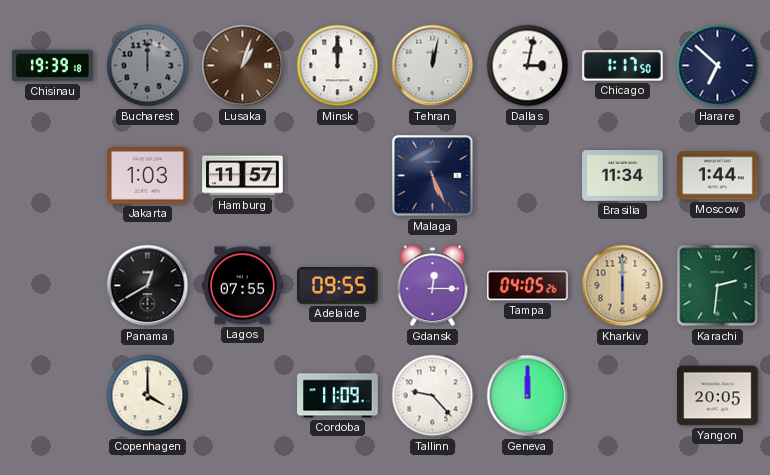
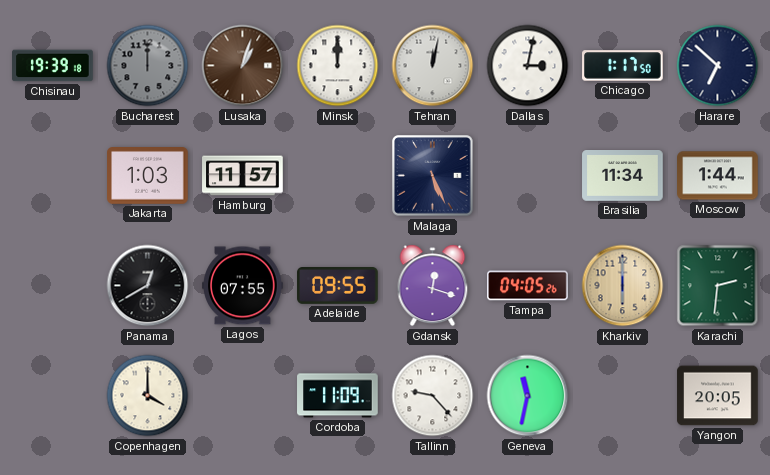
Gdansk: 12:15 -> 12:18
Geneva: 12:00 -> 11:32
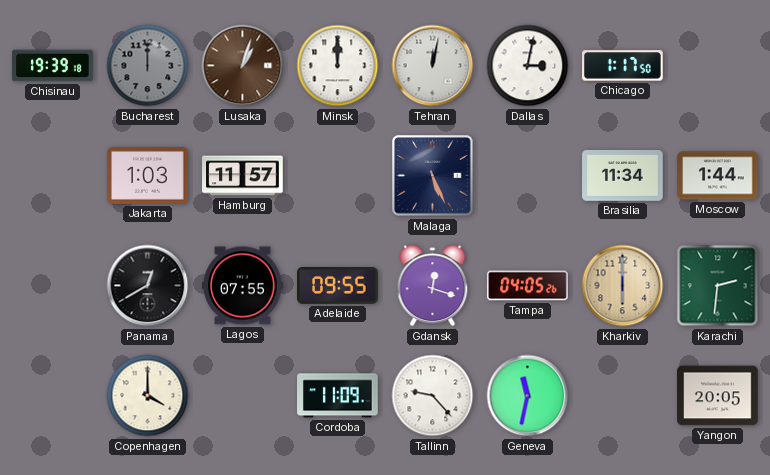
Harare: 6:52 -> none
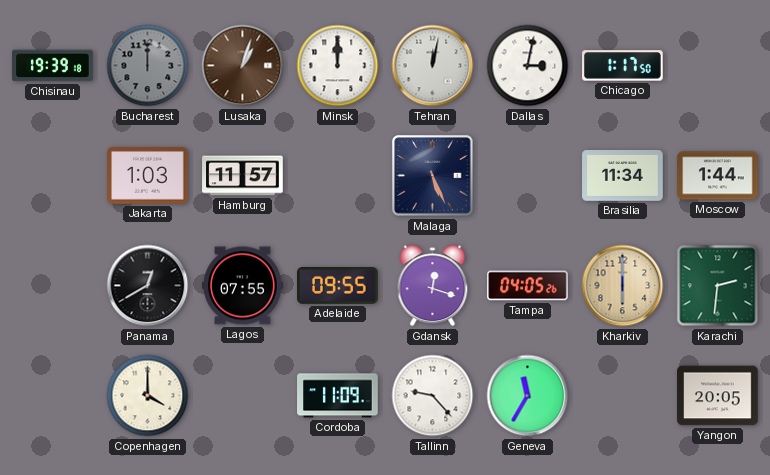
Geneva: 11:32 -> 11:35
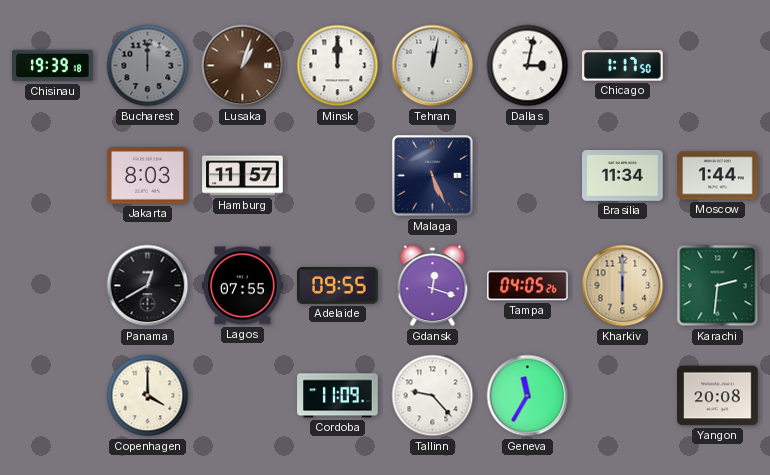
Jakarta: 1:03 -> 8:03
Yangon: 20:05 -> 20:08
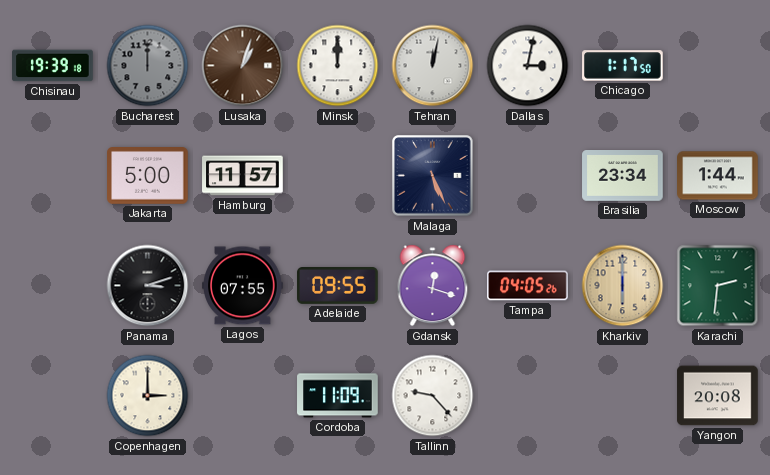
Jakarta: 8:03 -> 5:00
Brasilia: 11:34 -> 23:34
Panama: 12:40 -> 3:12
Copenhagen: 4:00 -> 3:00
Geneva: 11:35 -> none
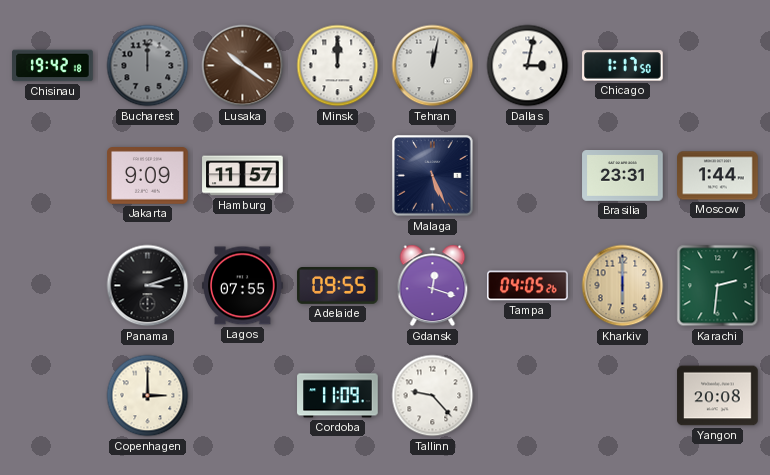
Chisinau: 19:39 -> 19:42
Lusaka: 1:03 -> 10:21
Jakarta: 5:00 -> 9:09
Brasilia: 23:34 -> 23:31
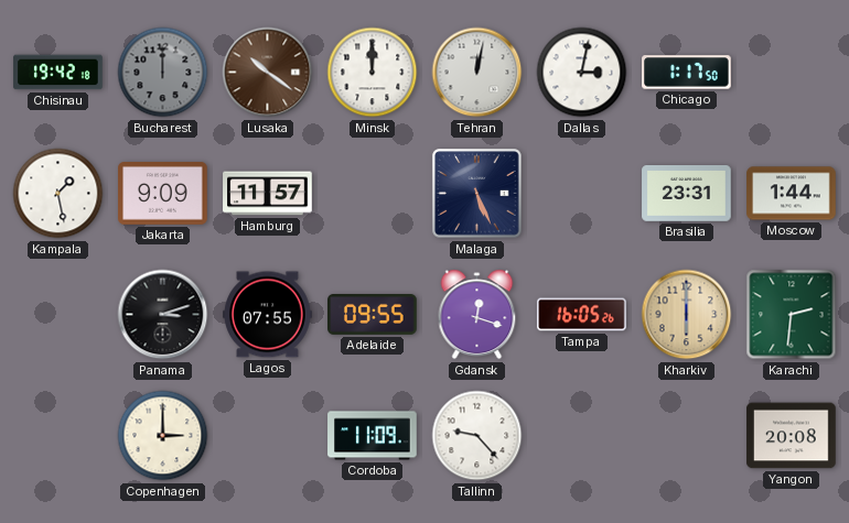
Kampala: none -> 1:28
Tampa: 04:05 -> 16:05
